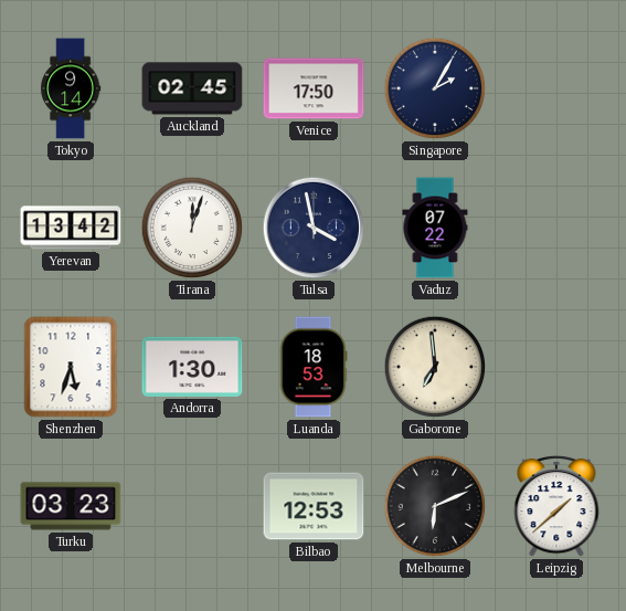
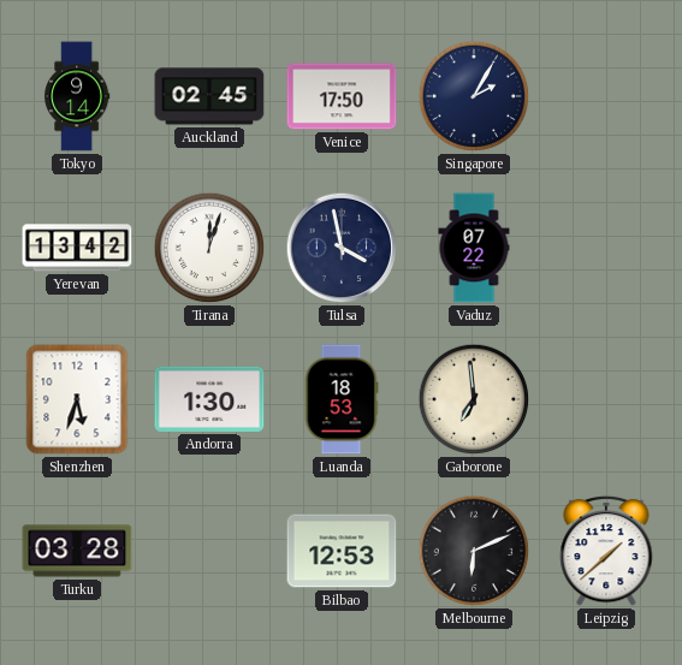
Turku: 03:23 -> 03:28
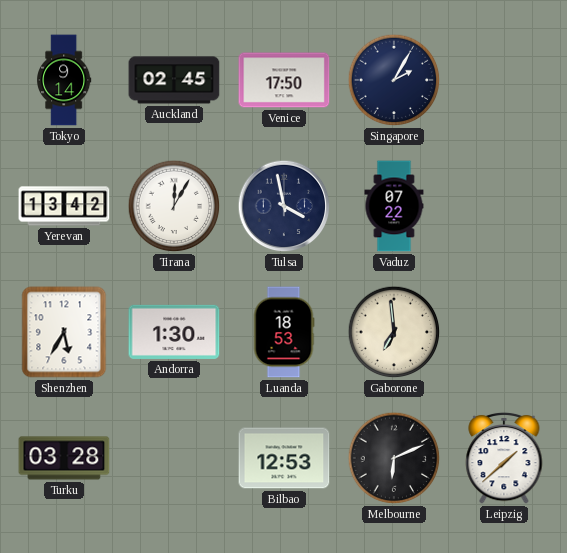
Tirana: 12:03 -> 12:05
Shenzhen: 5:33 -> 5:35
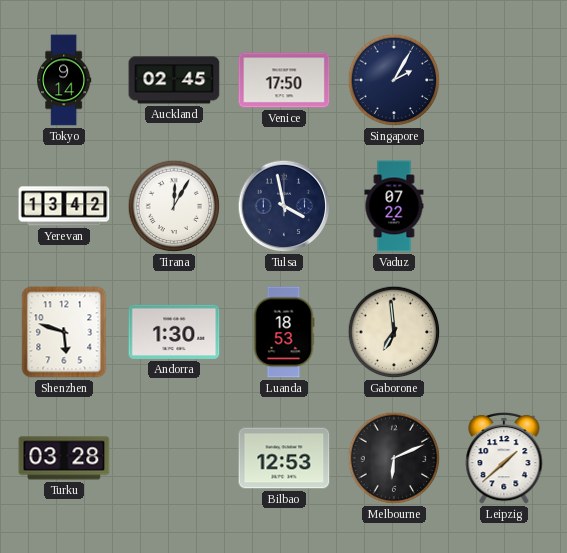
Shenzhen: 5:35 -> 5:48
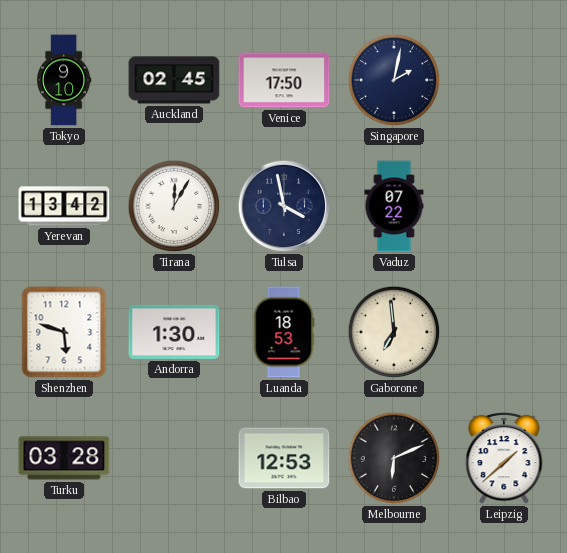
Tokyo: 9:14 -> 9:10
Singapore: 2:05 -> 2:02
